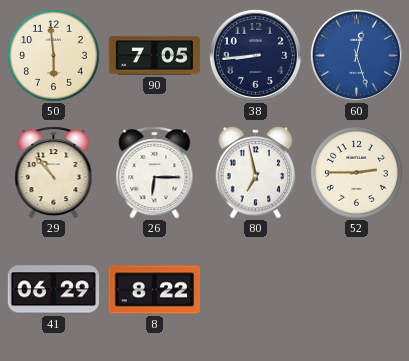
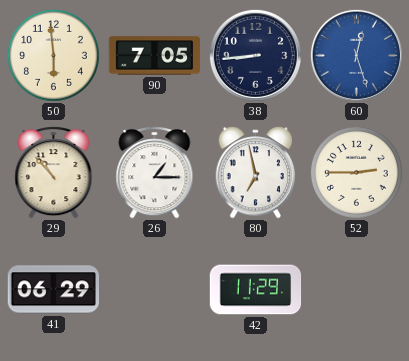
26: 6:15 -> 1:15
8: 8:22 -> none
42: none -> 11:29
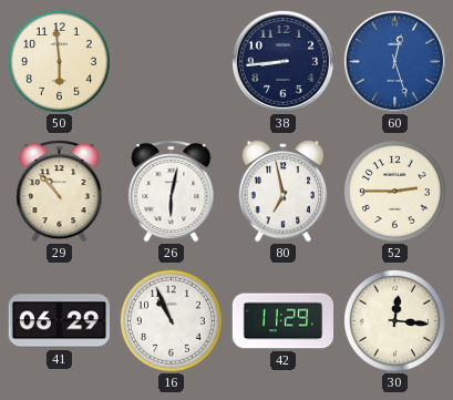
90: 7:05 -> none
26: 1:15 -> 6:02
16: none -> 10:56
30: none -> 12:16
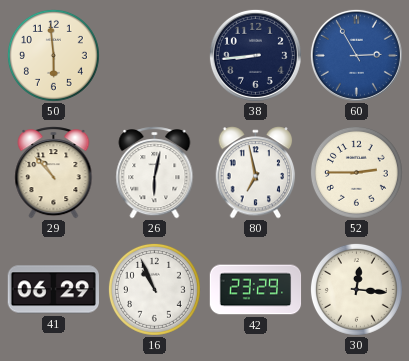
60: 12:27 -> 2:55
42: 11:29 -> 23:29
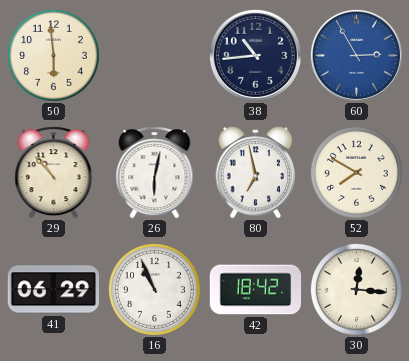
38: 8:44 -> 10:44
52: 2:45 -> 7:50
42: 23:29 -> 18:42
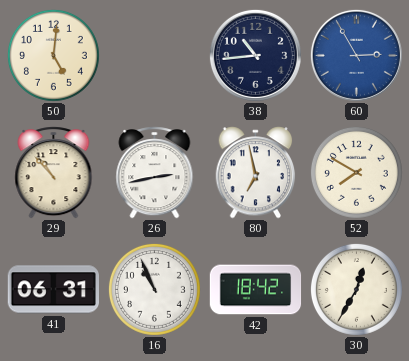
50: 5:59 -> 5:01
26: 6:02 -> 2:43
41: 06:29 -> 06:31
30: 12:16 -> 12:35
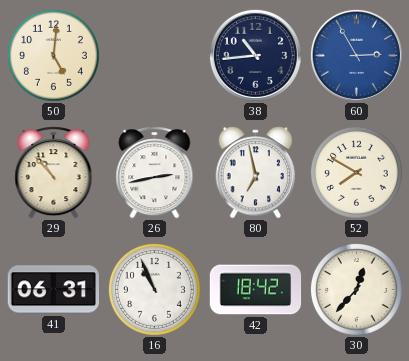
30: 12:35 -> 12:37
